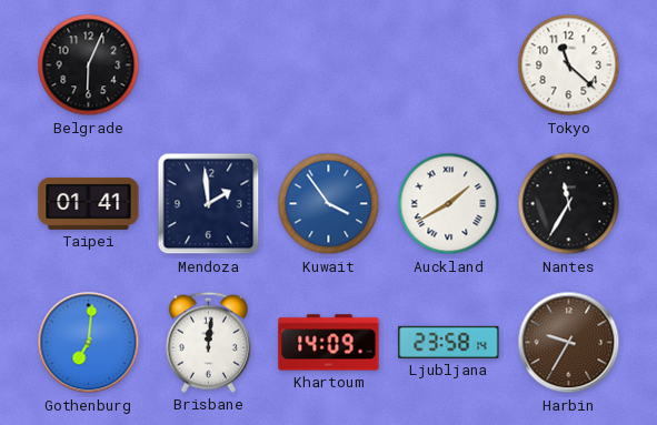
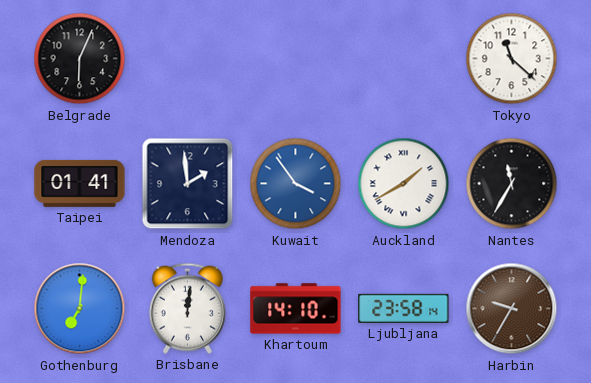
Khartoum: 14:09 -> 14:10
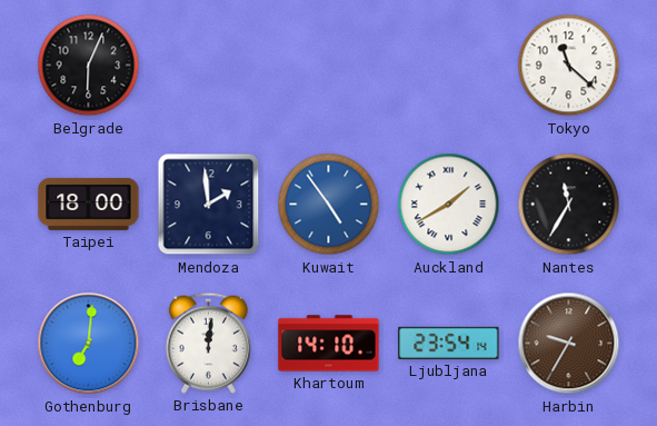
Taipei: 01:41 -> 18:00
Kuwait: 3:54 -> 4:54
Ljubljana: 23:58 -> 23:54
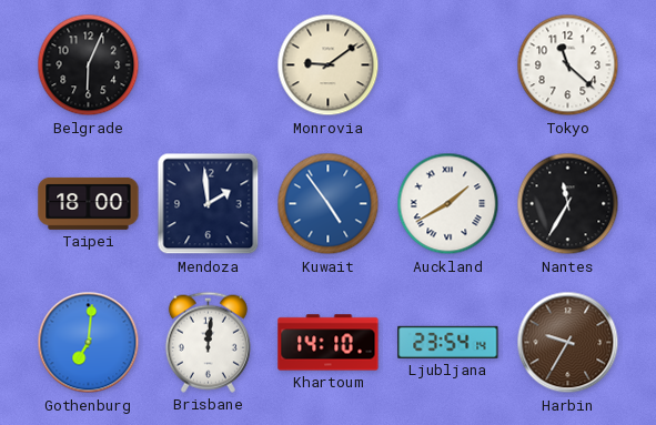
Monrovia: none -> 9:09
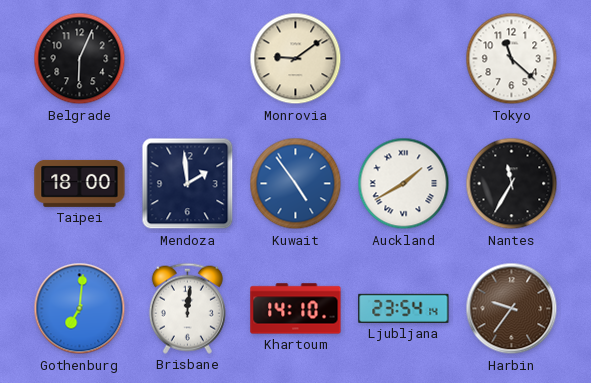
Harbin: 9:35 -> 9:36
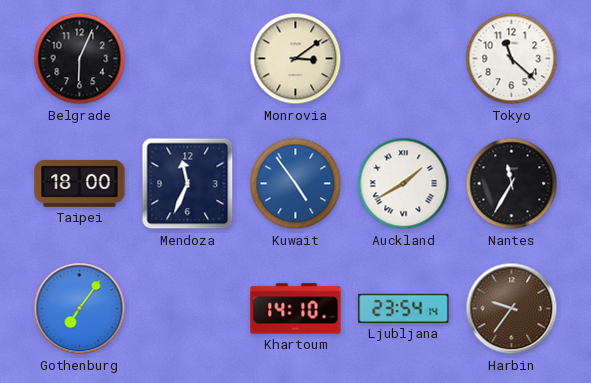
Monrovia: 9:09 -> 3:09
Mendoza: 1:59 -> 11:34
Gothenburg: 7:01 -> 7:06
Brisbane: 12:01 -> none
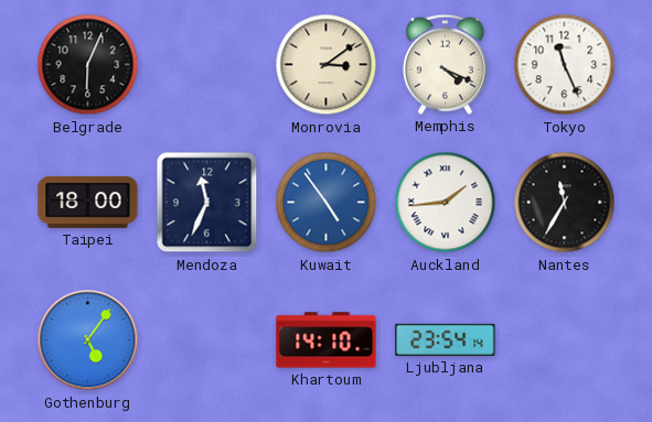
Memphis: none -> 4:19
Tokyo: 11:22 -> 11:26
Auckland: 1:40 -> 1:44
Gothenburg: 7:06 -> 5:06
Harbin: 9:36 -> none
